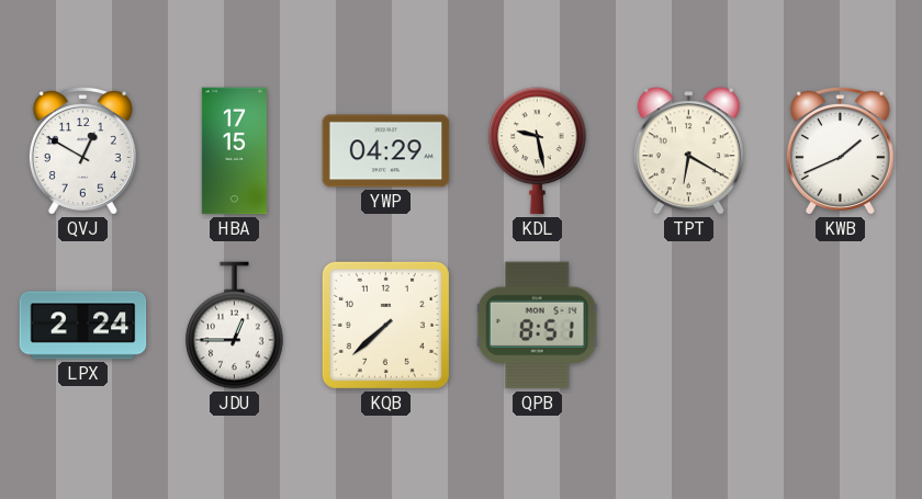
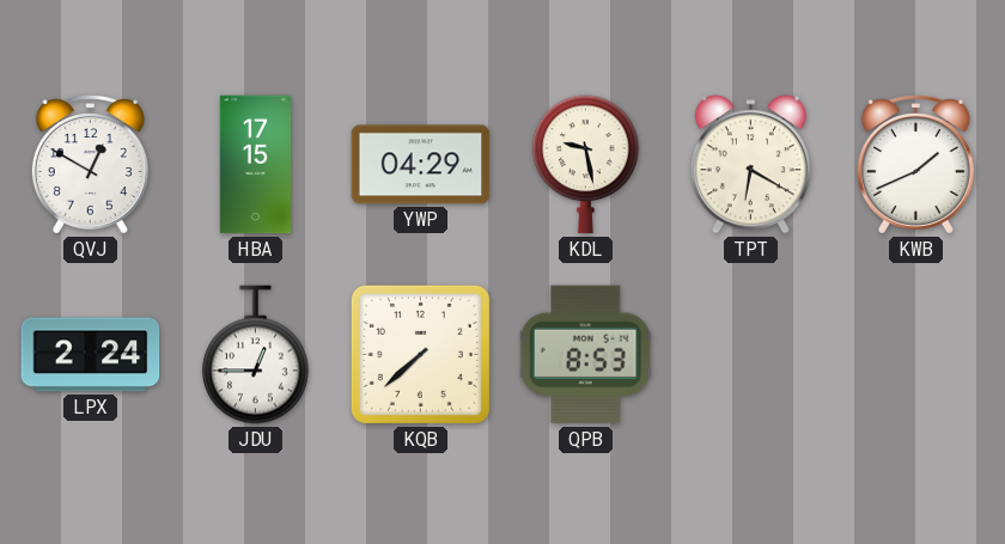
QPB: 8:51 -> 8:53
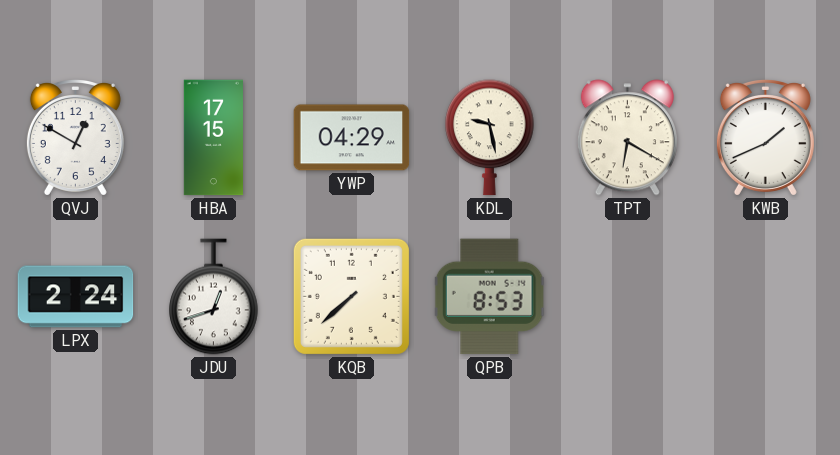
JDU: 12:45 -> 12:42
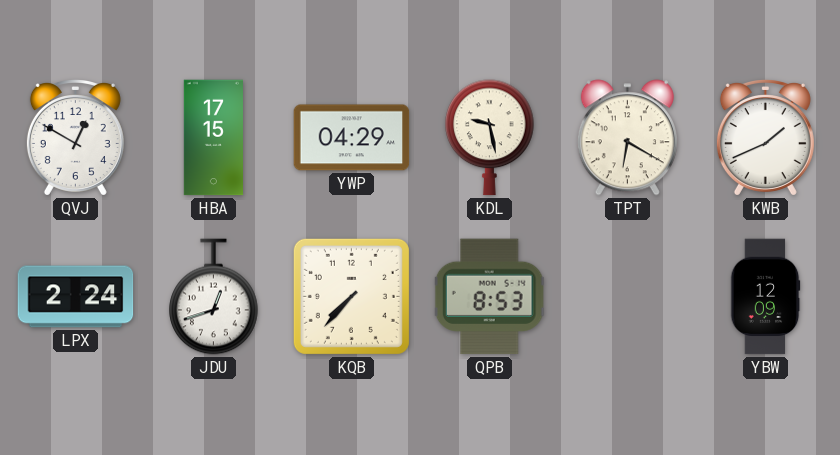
KQB: 7:38 -> 7:37
YBW: none -> 12:09
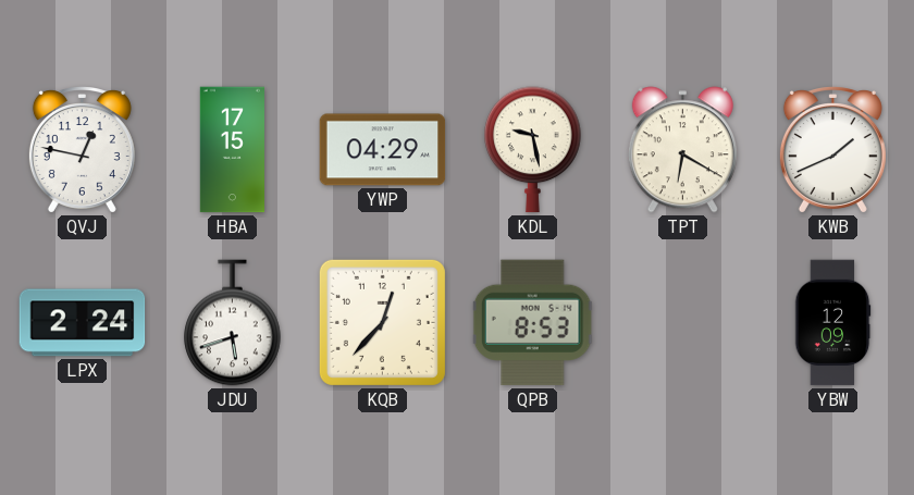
QVJ: 12:50 -> 12:47
JDU: 12:42 -> 5:42
KQB: 7:37 -> 12:37
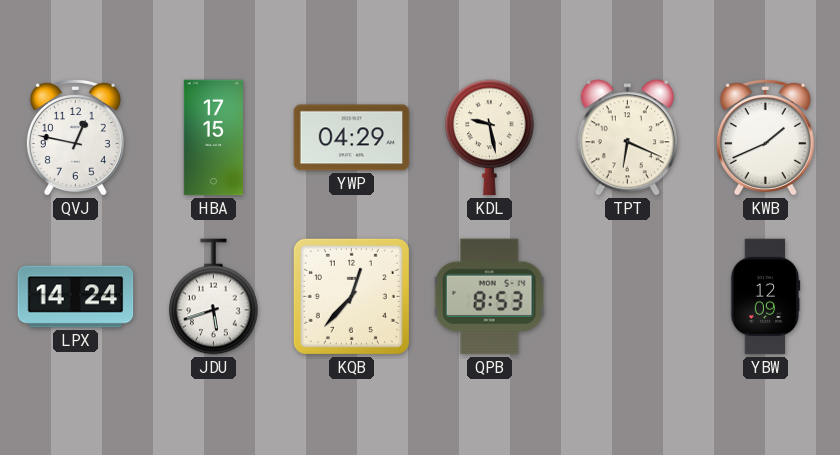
TPT: 6:20 -> 6:19
LPX: 2:24 -> 14:24
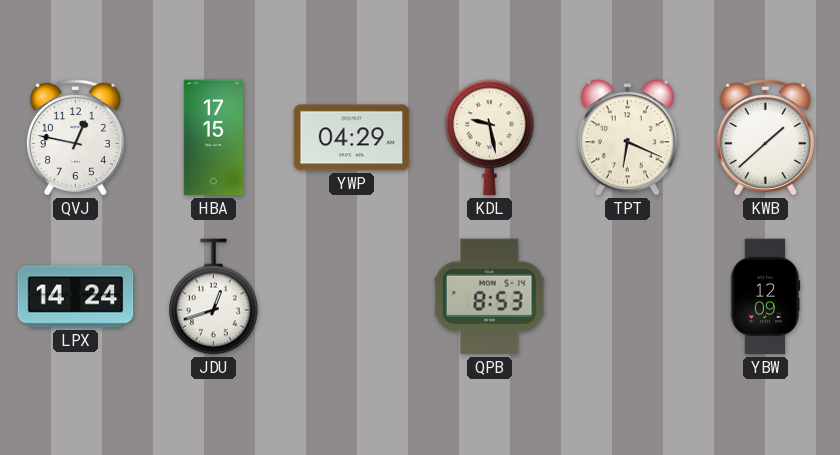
KWB: 1:41 -> 1:38
JDU: 5:42 -> 12:42
KQB: 12:37 -> none
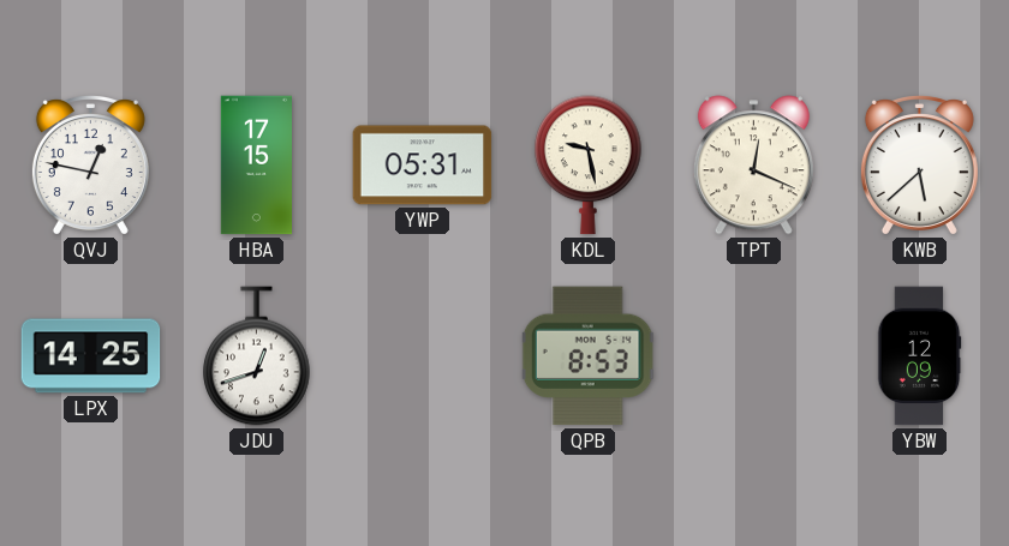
YWP: 04:29 -> 05:31
TPT: 6:19 -> 12:19
KWB: 1:38 -> 5:38
LPX: 14:24 -> 14:25
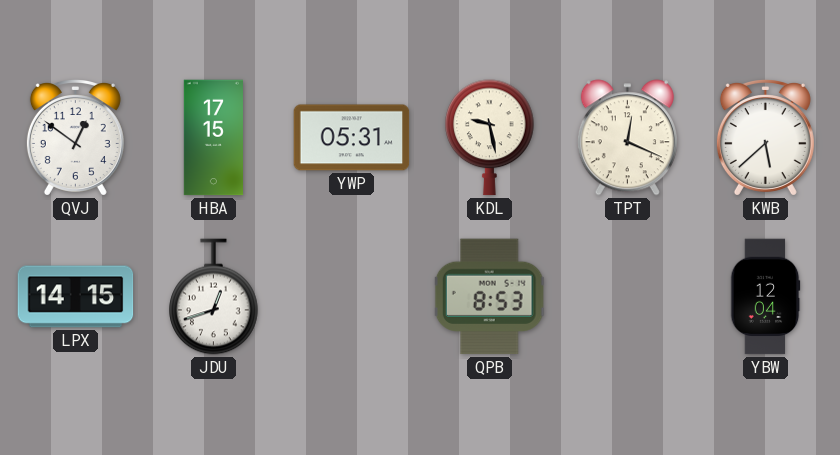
QVJ: 12:47 -> 12:51
LPX: 14:25 -> 14:15
YBW: 12:09 -> 12:04
